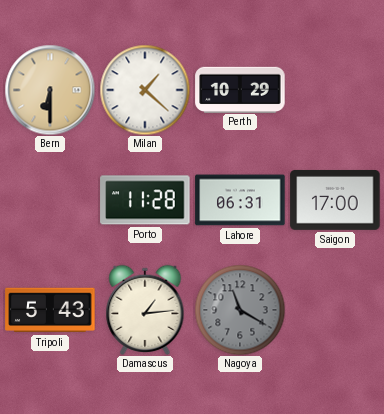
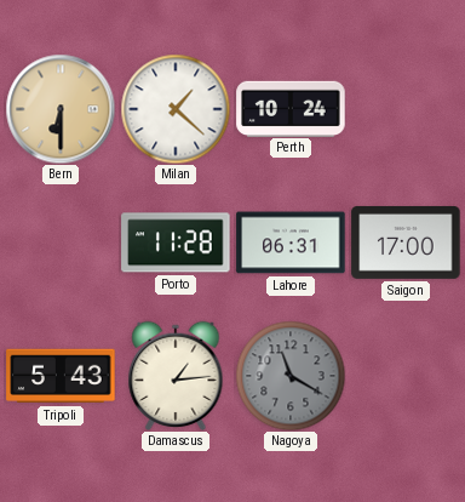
Perth: 10:29 -> 10:24
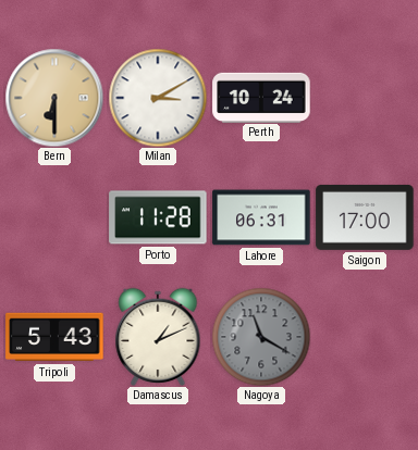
Milan: 1:22 -> 3:10
Damascus: 1:14 -> 1:11
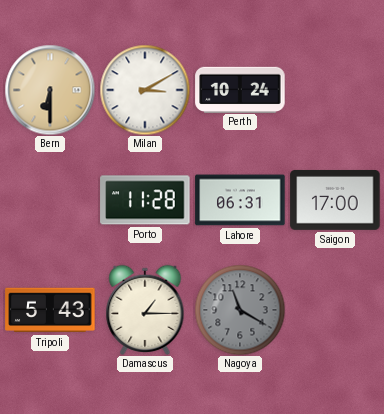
Damascus: 1:11 -> 1:15
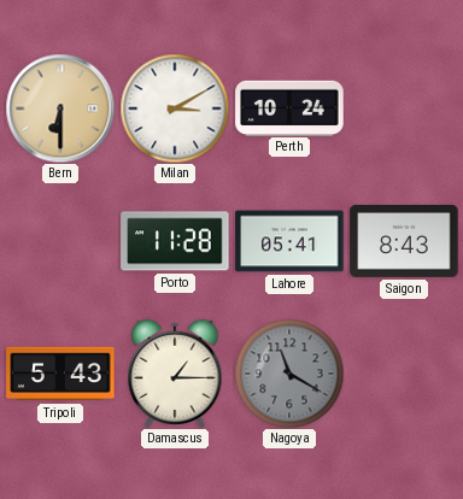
Lahore: 06:31 -> 05:41
Saigon: 17:00 -> 8:43
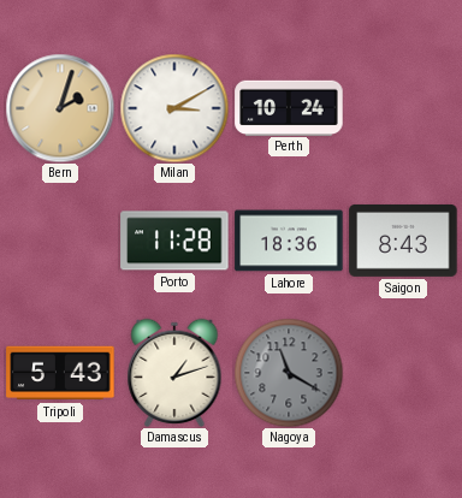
Bern: 6:30 -> 2:03
Lahore: 05:41 -> 18:36
Damascus: 1:15 -> 1:12
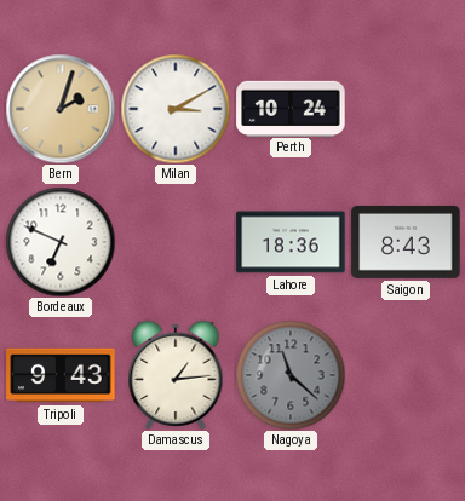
Bordeaux: none -> 6:49
Porto: 11:28 -> none
Tripoli: 5:43 -> 9:43
Damascus: 1:12 -> 1:14
Nagoya: 11:20 -> 11:22
